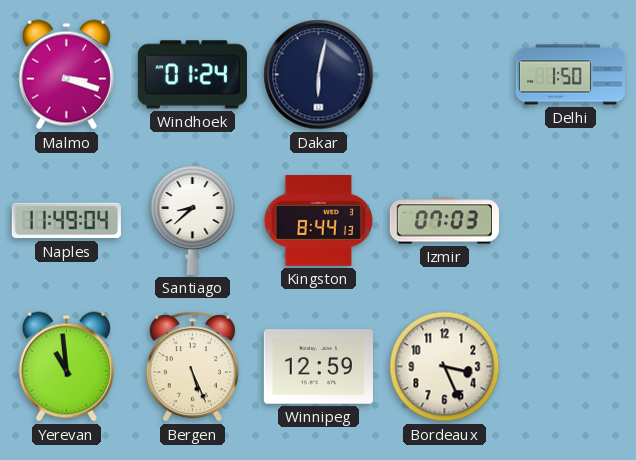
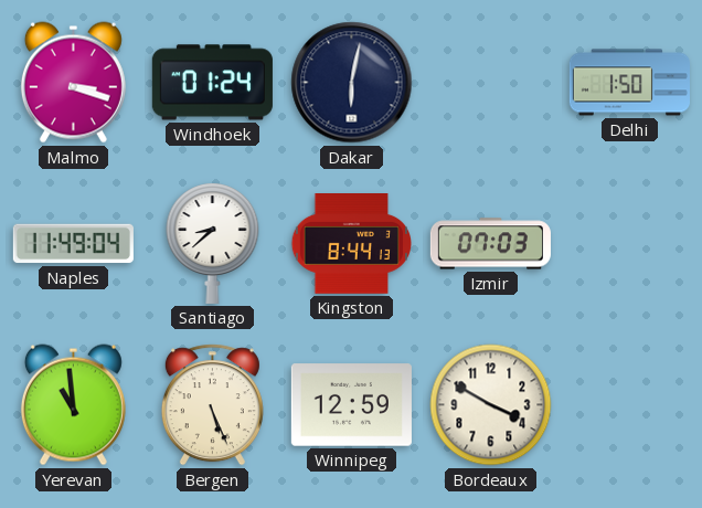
Bordeaux: 3:26 -> 3:50
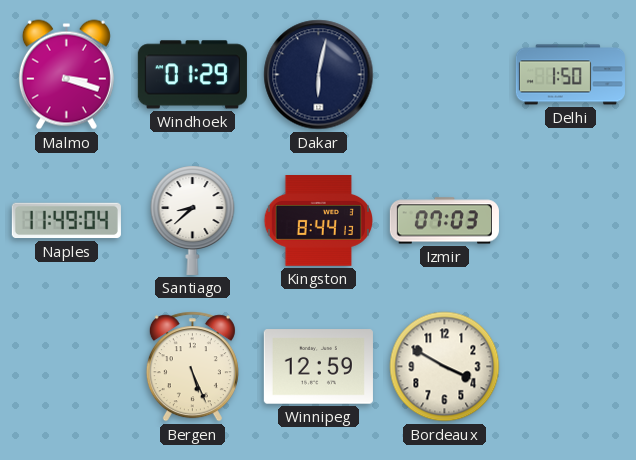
Windhoek: 01:24 -> 01:29
Yerevan: 10:59 -> none
